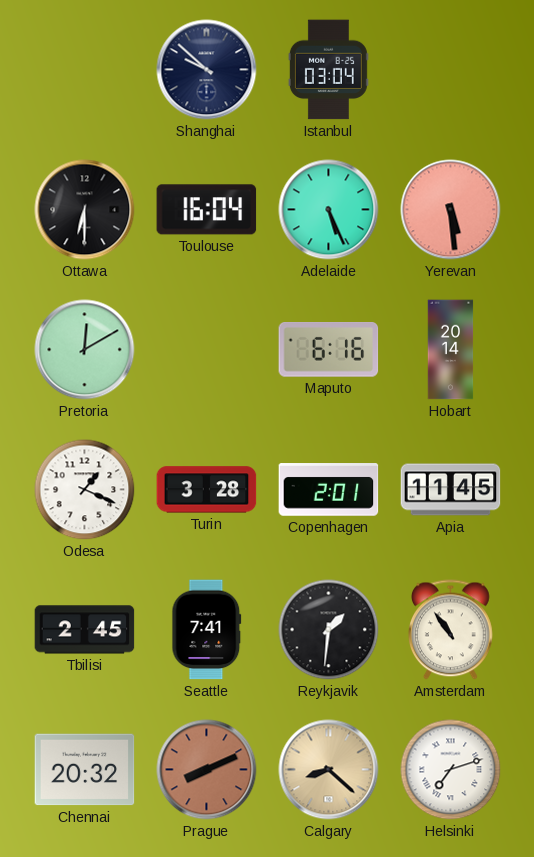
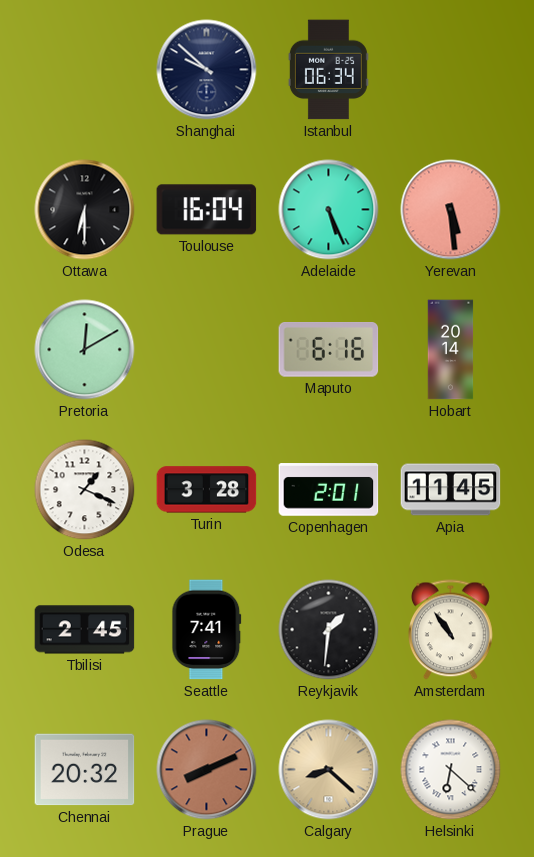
Istanbul: 03:04 -> 06:34
Helsinki: 7:12 -> 6:22
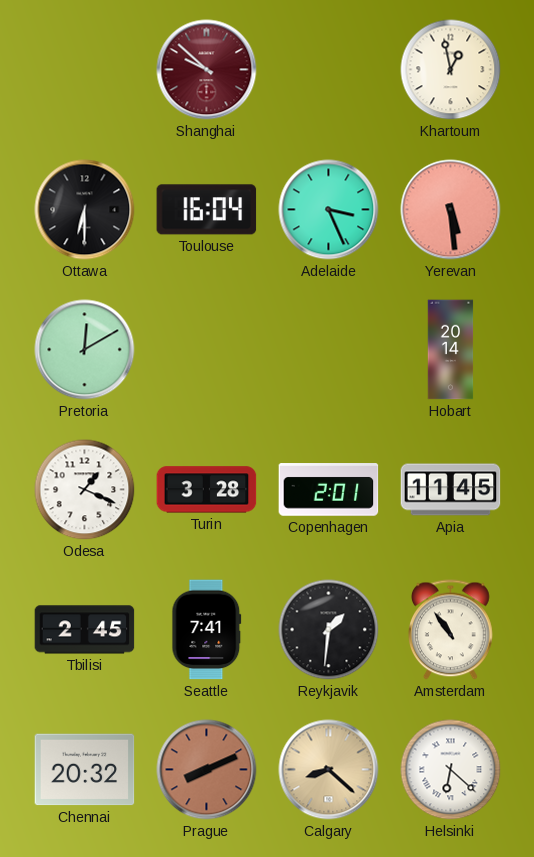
Shanghai dial: navy -> burgundy
Istanbul: 06:34 -> none
Khartoum: none -> 12:58
Adelaide: 5:26 -> 3:26
Maputo: 6:16 -> none
